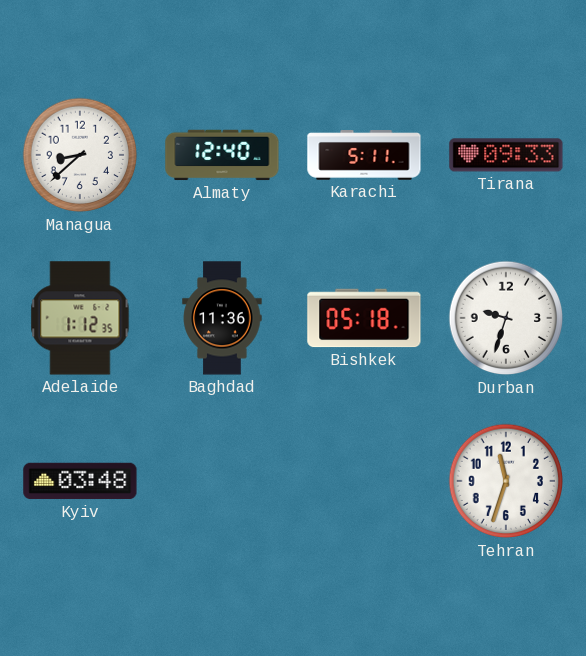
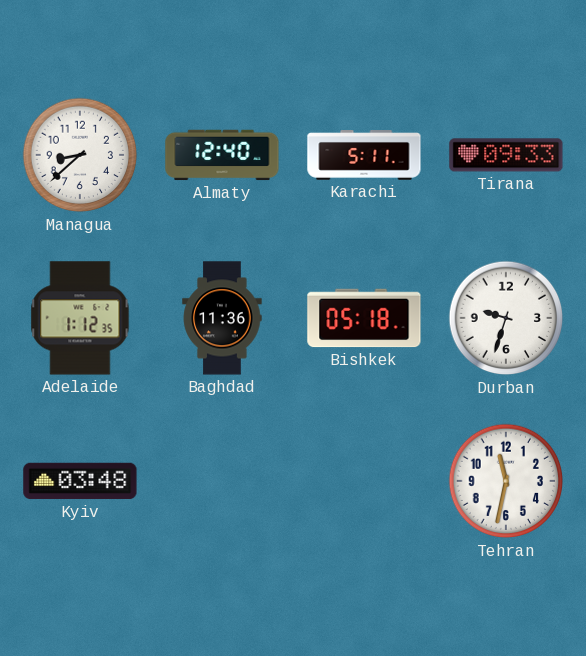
Tehran: 11:33 -> 11:32
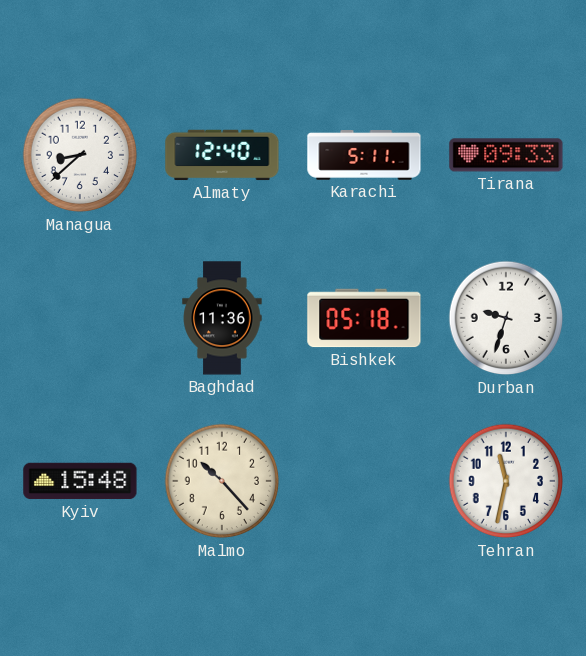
Adelaide: 1:12 -> none
Kyiv: 03:48 -> 15:48
Malmo: none -> 10:23
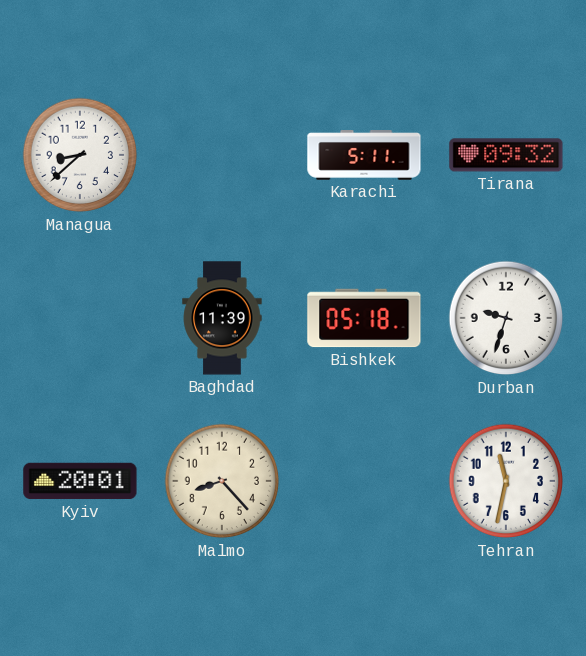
Almaty: 12:40 -> none
Tirana: 09:33 -> 09:32
Baghdad: 11:36 -> 11:39
Kyiv: 15:48 -> 20:01
Malmo: 10:23 -> 8:23
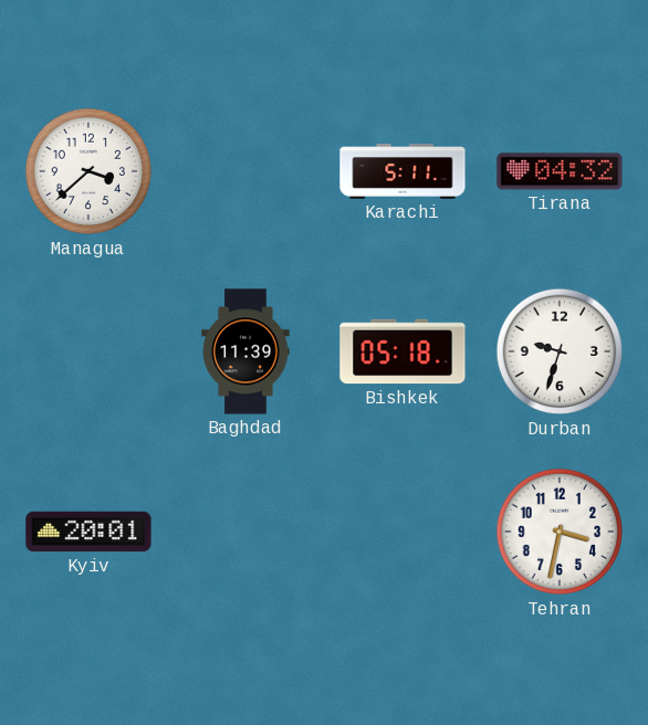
Managua: 8:38 -> 3:38
Tirana: 09:32 -> 04:32
Malmo: 8:23 -> none
Tehran: 11:32 -> 3:32
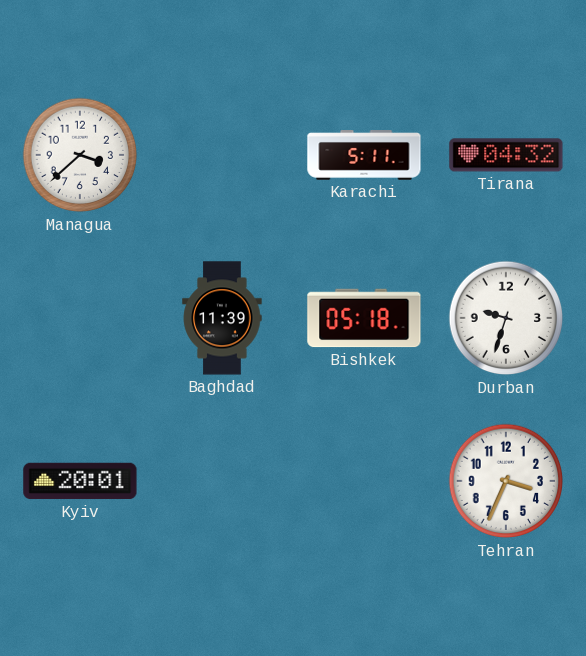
Tehran: 3:32 -> 3:34
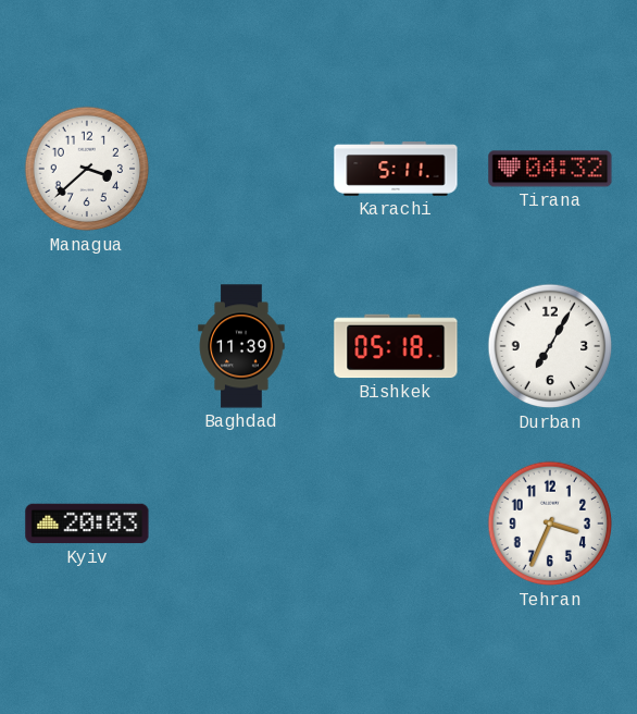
Durban: 9:33 -> 7:05
Kyiv: 20:01 -> 20:03
